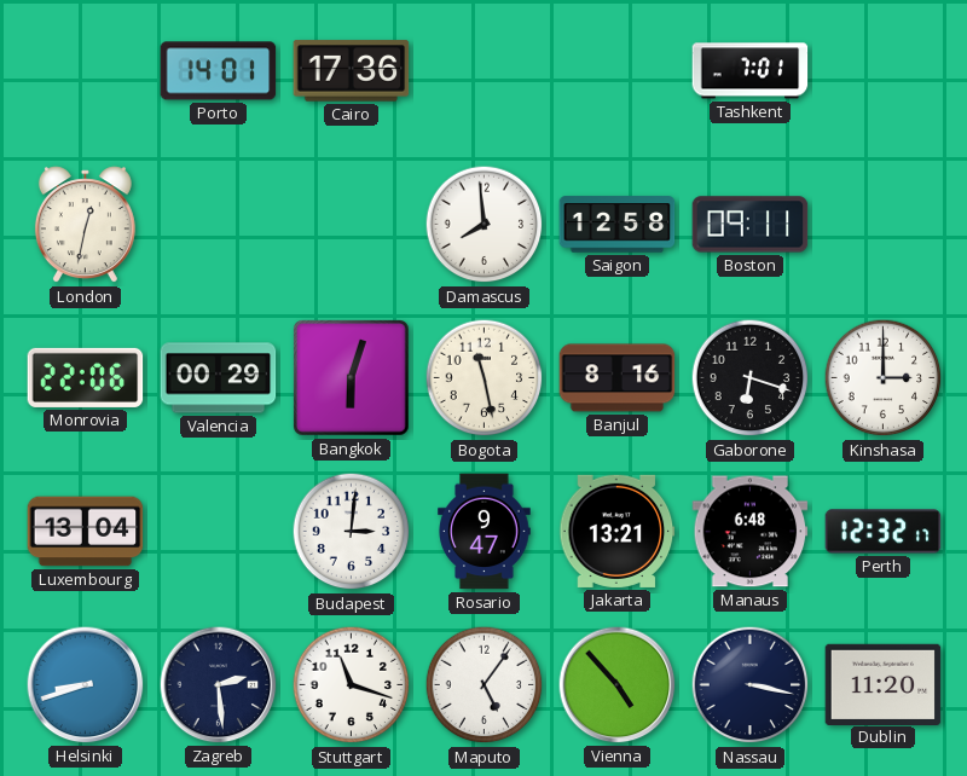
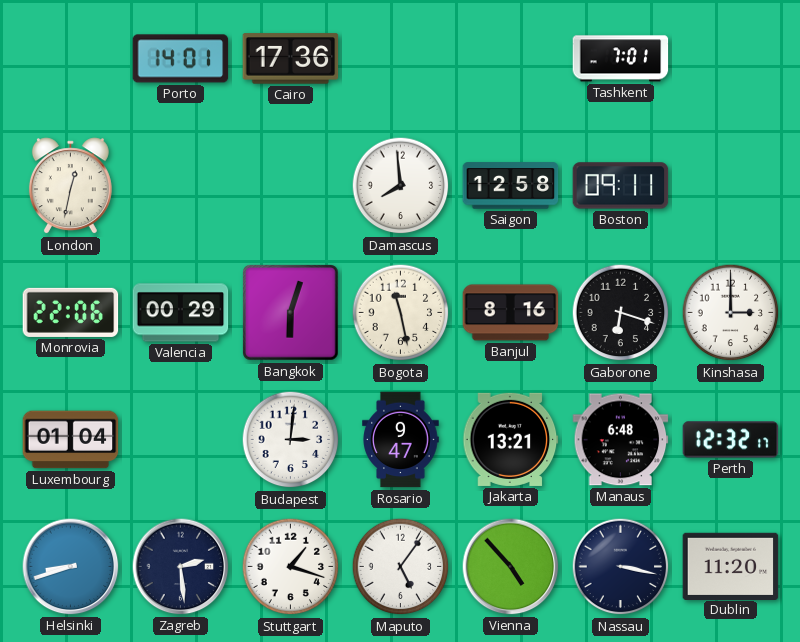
Luxembourg: 13:04 -> 01:04
Stuttgart: 11:18 -> 1:18
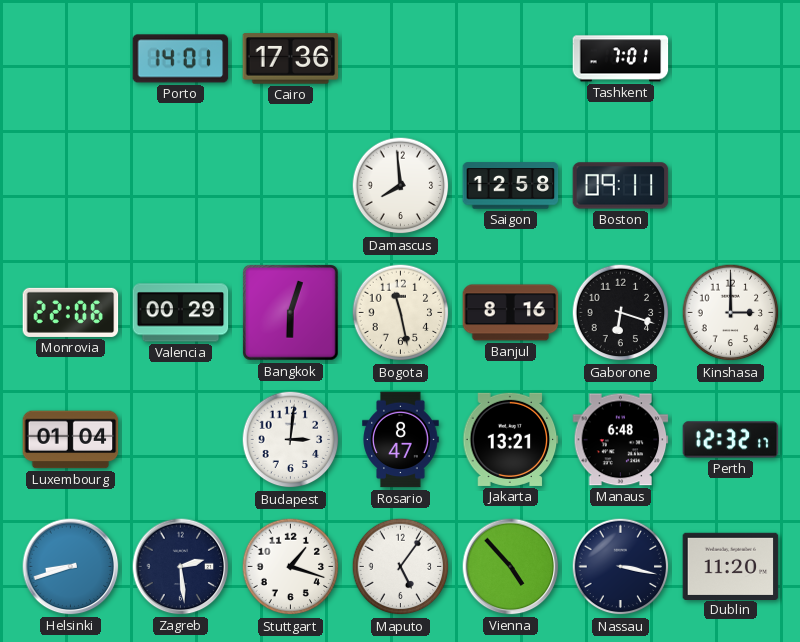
London: 12:32 -> none
Rosario: 9:47 -> 8:47
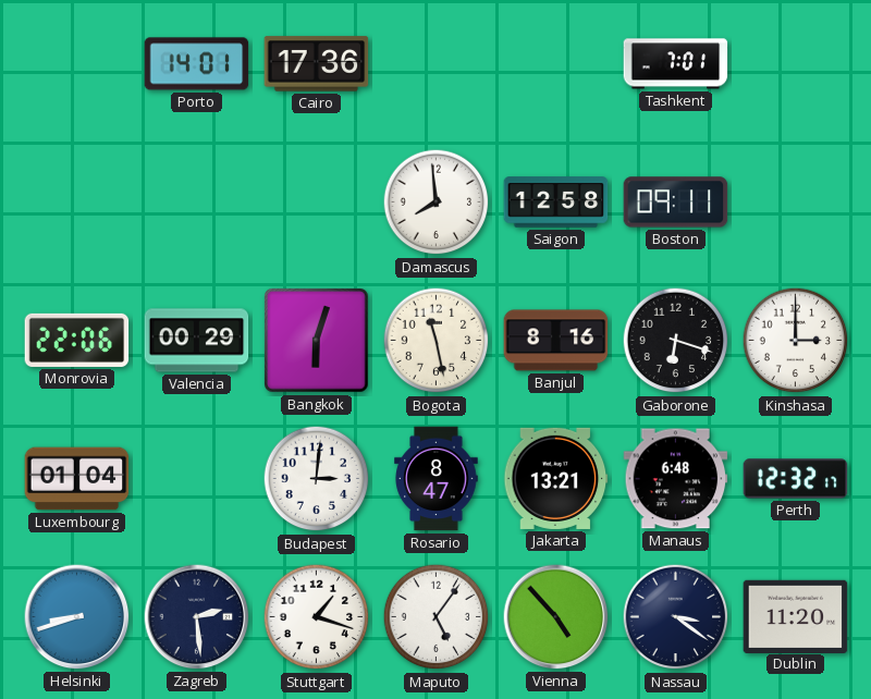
Nassau: 3:17 -> 3:21
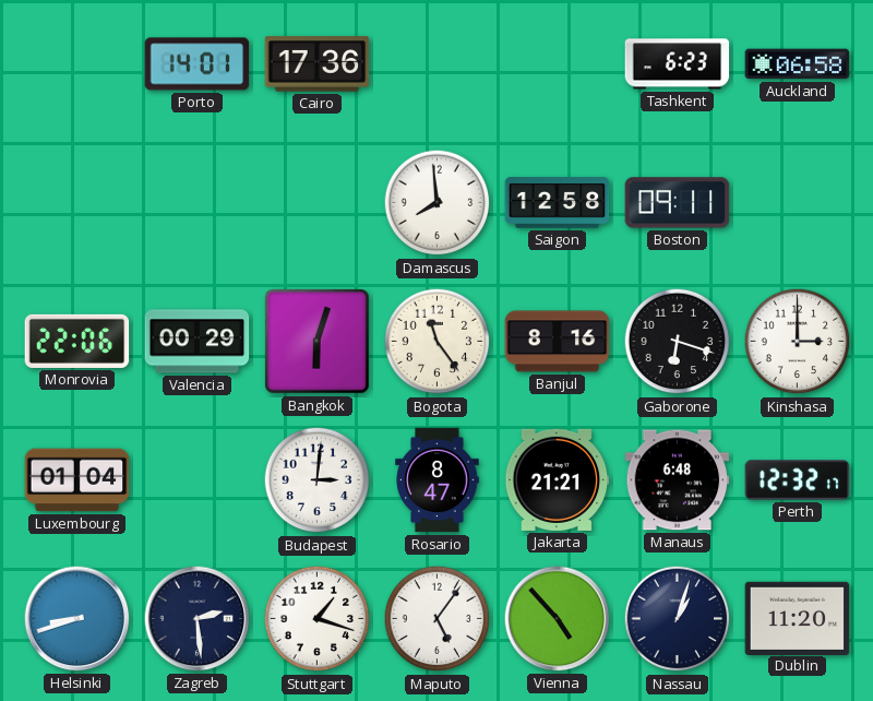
Tashkent: 7:01 -> 6:23
Auckland: none -> 06:58
Bogota: 11:28 -> 11:24
Jakarta: 13:21 -> 21:21
Nassau: 3:21 -> 1:03
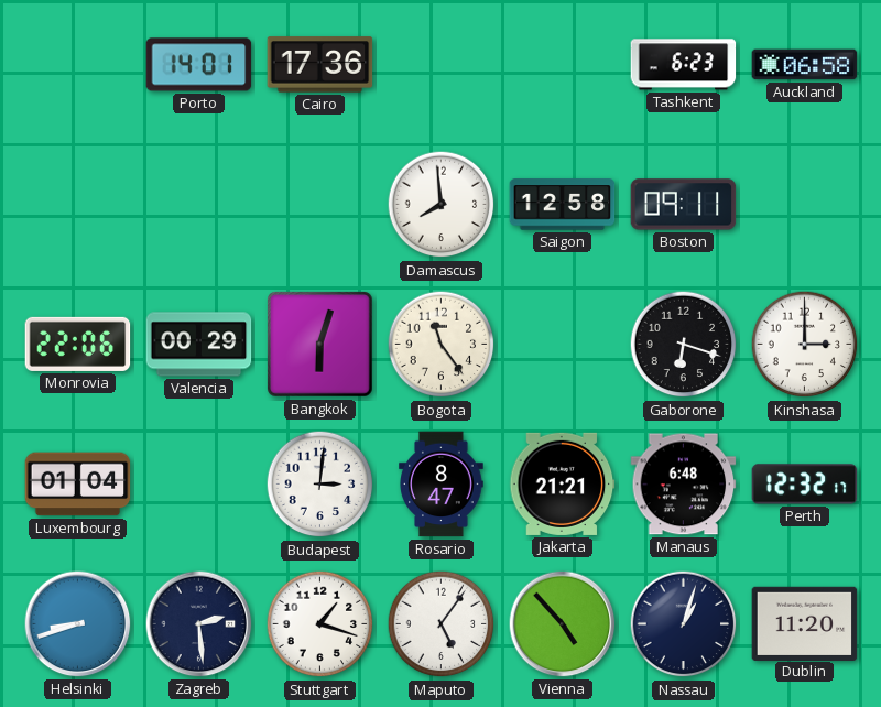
Banjul: 8:16 -> none
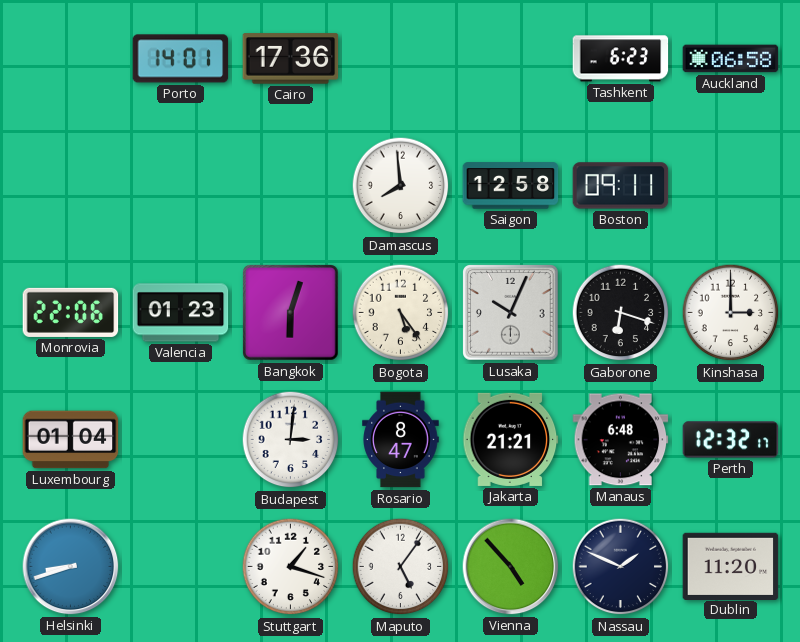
Valencia: 00:29 -> 01:23
Bogota: 11:24 -> 5:24
Lusaka: none -> 10:04
Zagreb: 2:29 -> none
Nassau: 1:03 -> 1:49
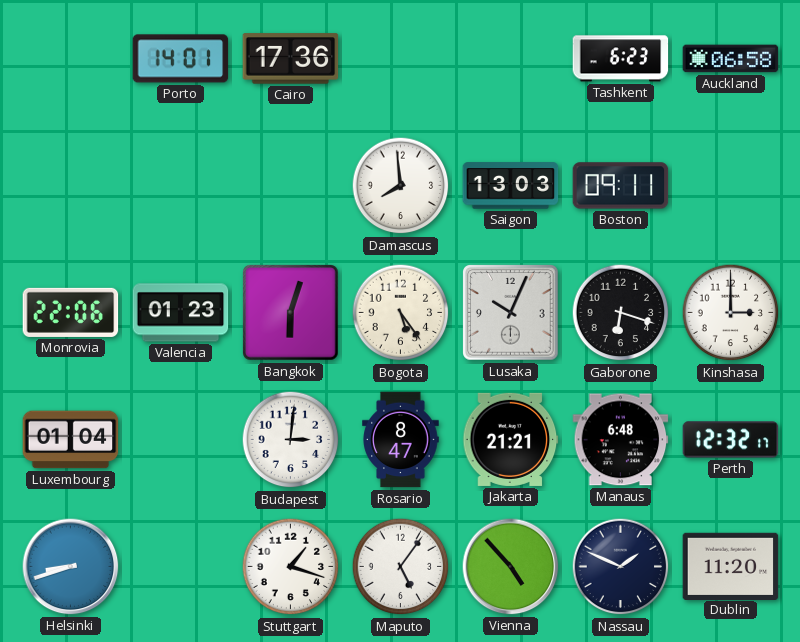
Saigon: 12:58 -> 13:03
